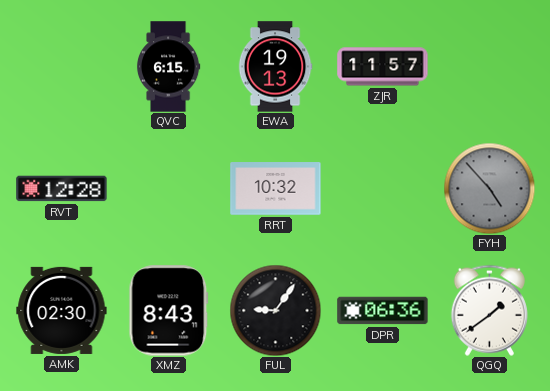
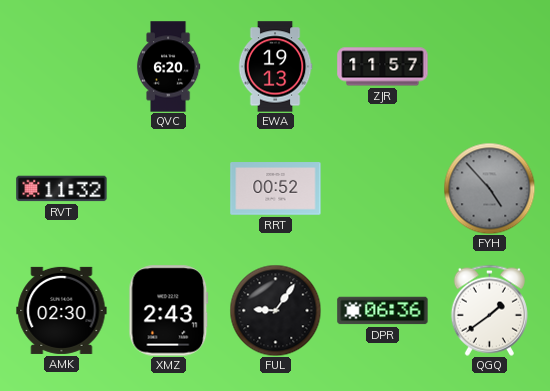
QVC: 6:15 -> 6:20
RVT: 12:28 -> 11:32
RRT: 10:32 -> 00:52
XMZ: 8:43 -> 2:43
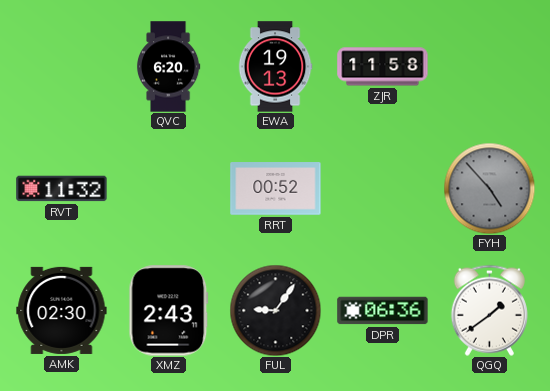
ZJR: 11:57 -> 11:58
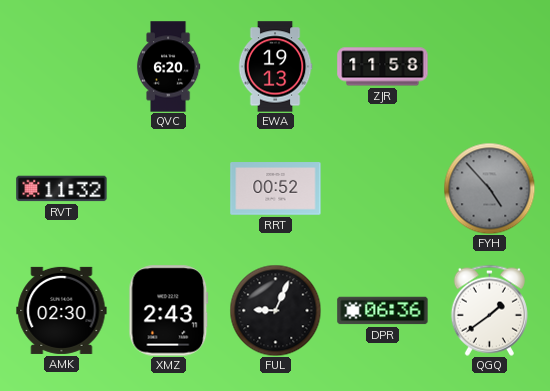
FUL: 9:06 -> 9:04
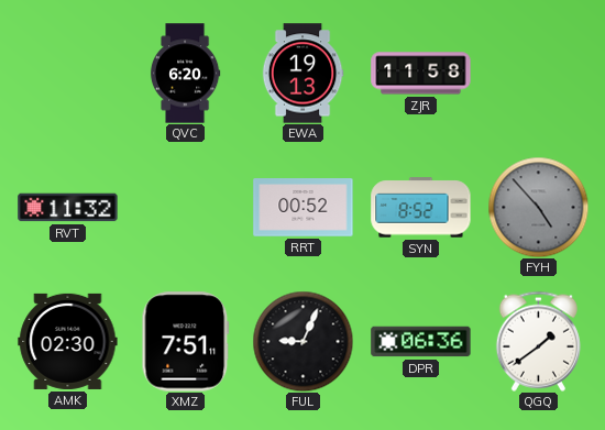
SYN: none -> 8:52
XMZ: 2:43 -> 7:51
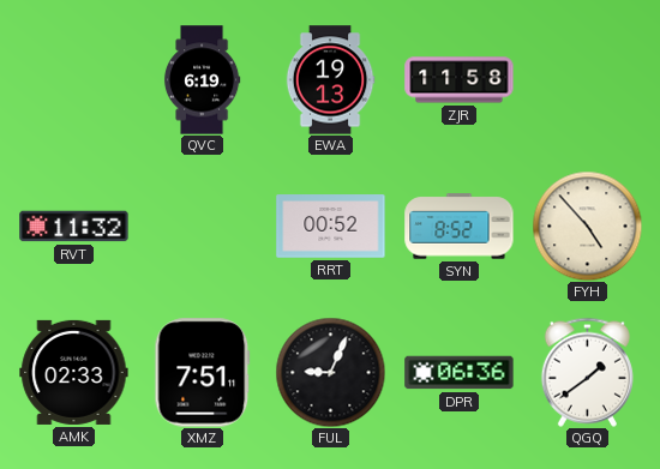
QVC: 6:20 -> 6:19
FYH dial: grey -> cream
AMK: 02:30 -> 02:33
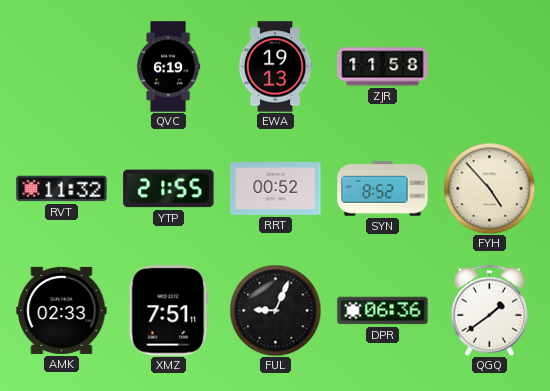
YTP: none -> 21:55
